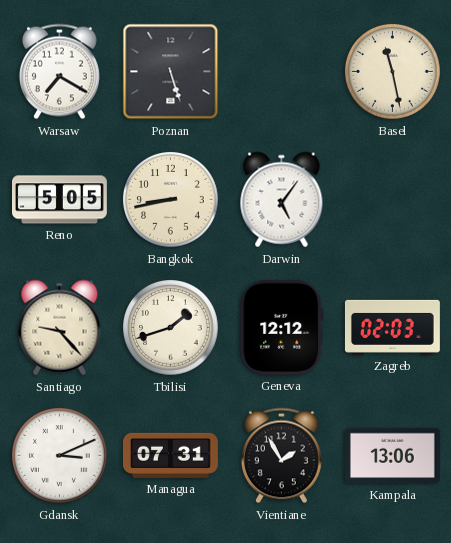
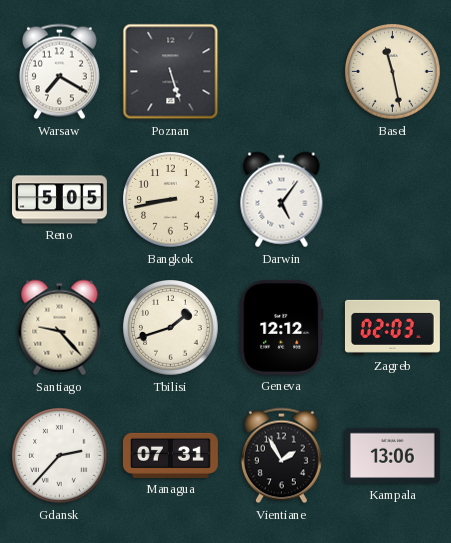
Gdansk: 3:11 -> 2:37
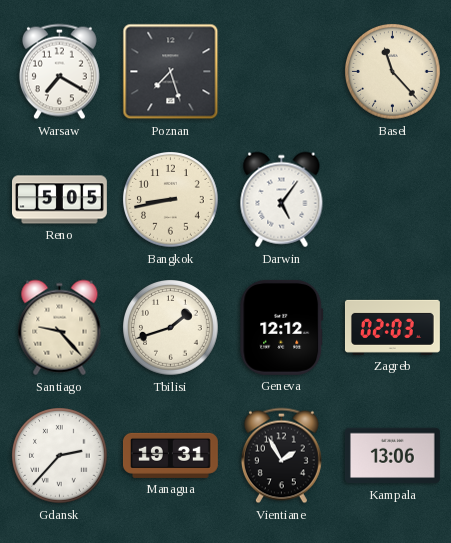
Poznan: 5:27 -> 7:27
Basel: 11:28 -> 11:23
Managua: 07:31 -> 19:31
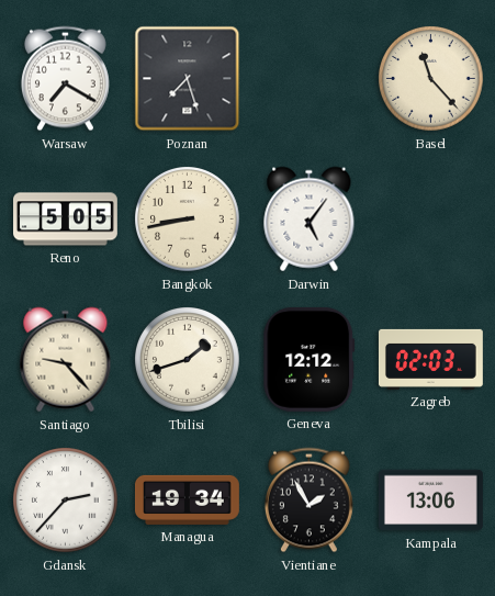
Managua: 19:31 -> 19:34
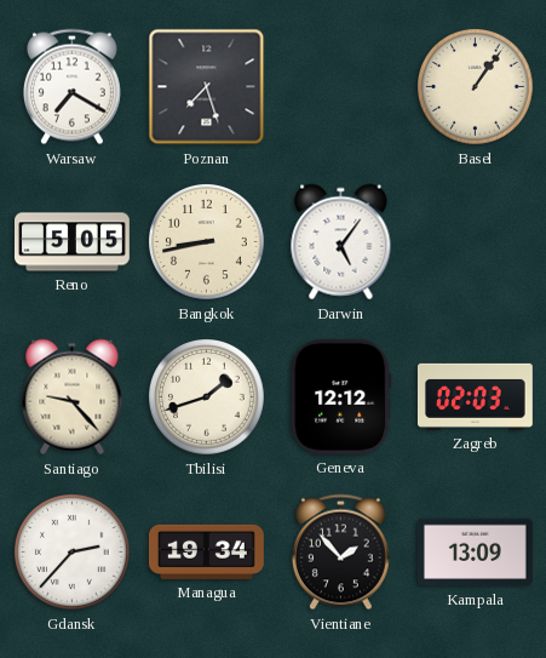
Basel: 11:23 -> 1:06
Vientiane: 1:55 -> 1:53
Kampala: 13:06 -> 13:09
